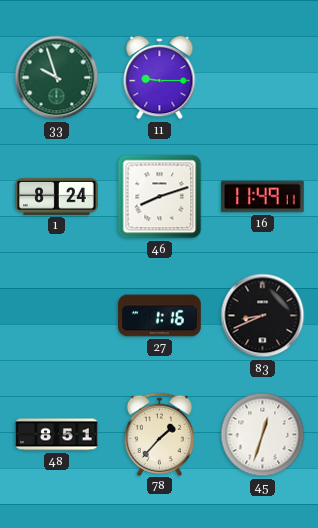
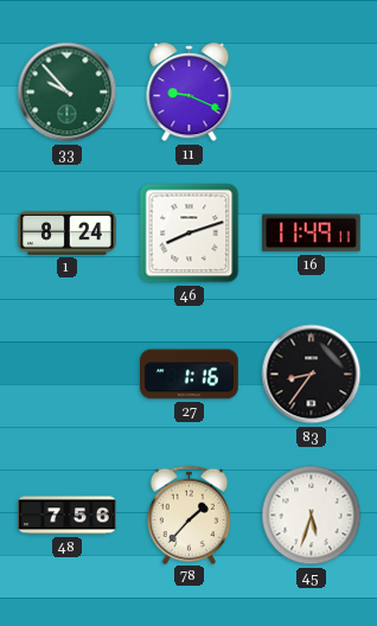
33: 9:57 -> 9:53
11: 9:15 -> 9:19
83: 8:41 -> 8:36
48: 8:51 -> 7:56
45: 12:33 -> 5:33
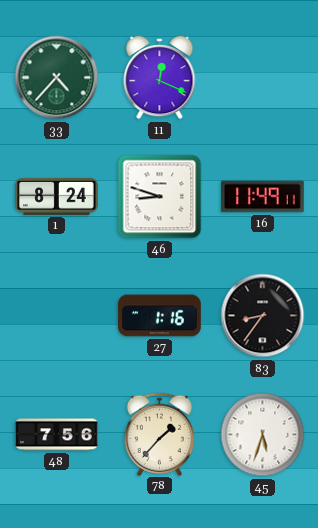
33: 9:53 -> 4:37
11: 9:19 -> 12:19
46: 8:12 -> 8:48
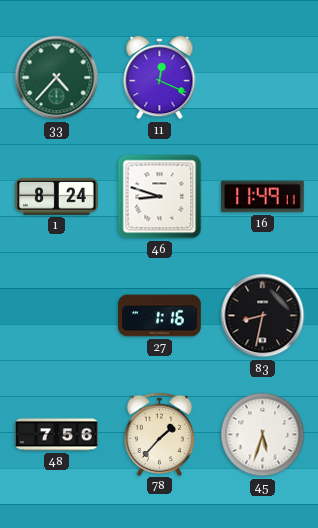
83: 8:36 -> 8:32
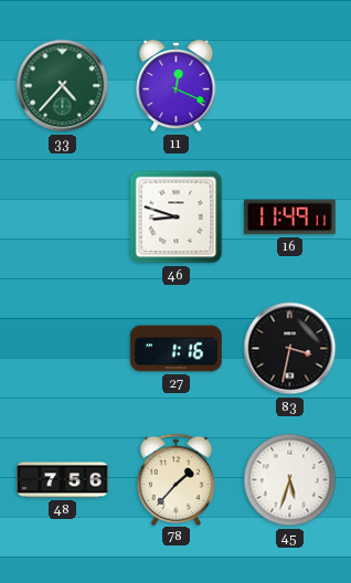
1: 8:24 -> none
83: 8:32 -> 3:32
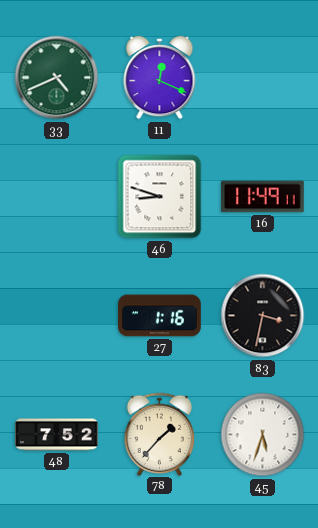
33: 4:37 -> 4:41
48: 7:56 -> 7:52
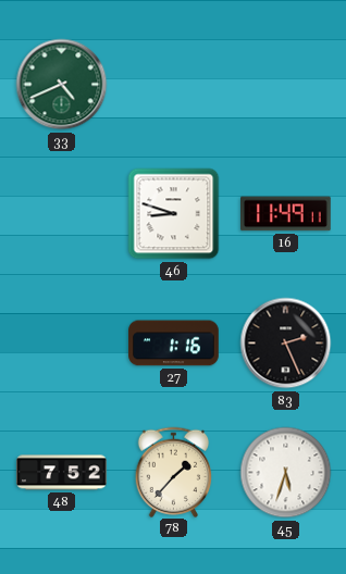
11: 12:19 -> none
83: 3:32 -> 2:26
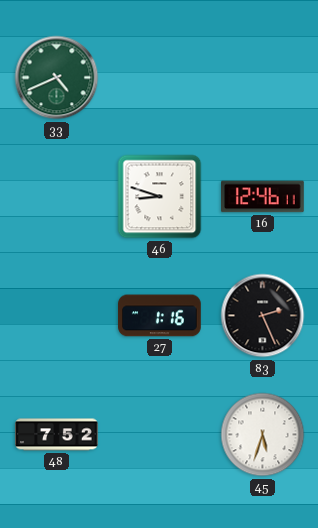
16: 11:49 -> 12:46
78: 1:37 -> none
